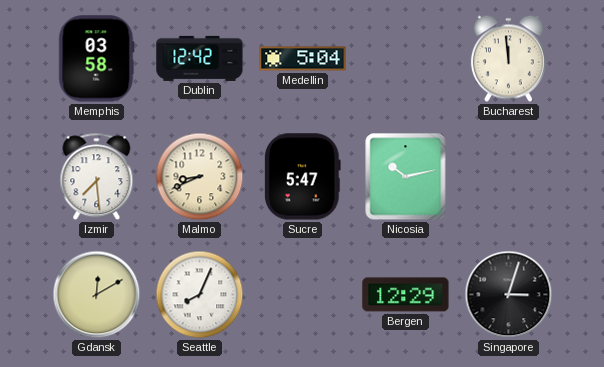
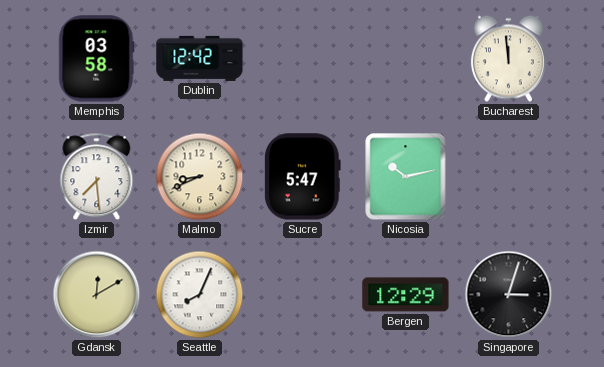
Medellin: 5:04 -> none
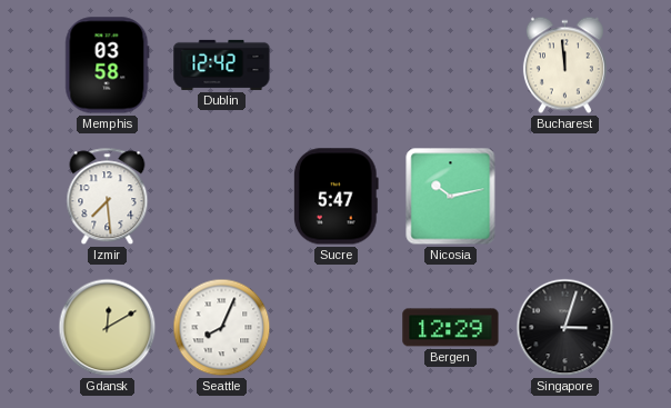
Malmo: 8:41 -> none
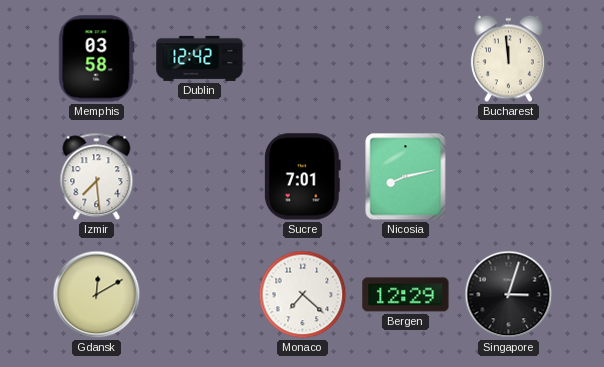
Sucre: 5:47 -> 7:01
Nicosia: 10:13 -> 8:13
Seattle: 8:04 -> none
Monaco: none -> 7:22
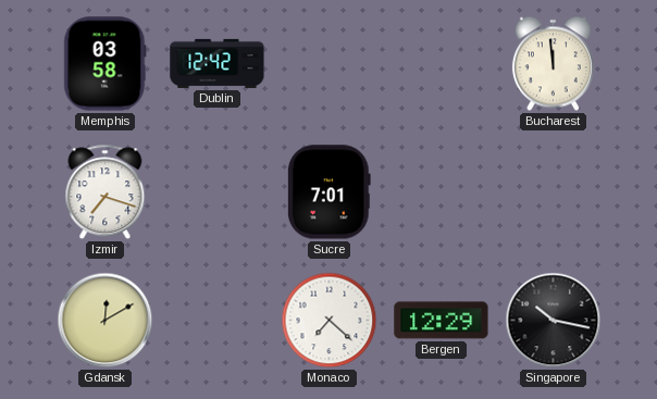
Izmir: 7:29 -> 7:18
Nicosia: 8:13 -> none
Singapore: 3:03 -> 10:17
